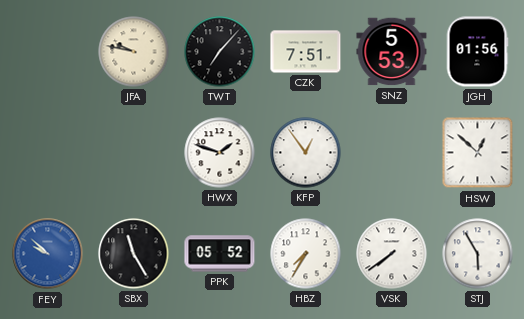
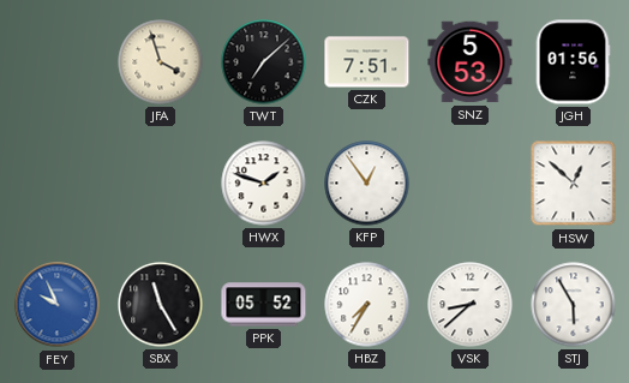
JFA: 9:47 -> 3:57
TWT: 7:07 -> 7:08
FEY: 9:52 -> 9:56
VSK: 7:39 -> 8:38
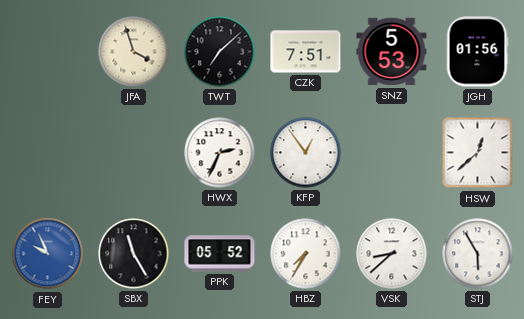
HWX: 1:48 -> 2:34
HSW: 12:52 -> 12:38
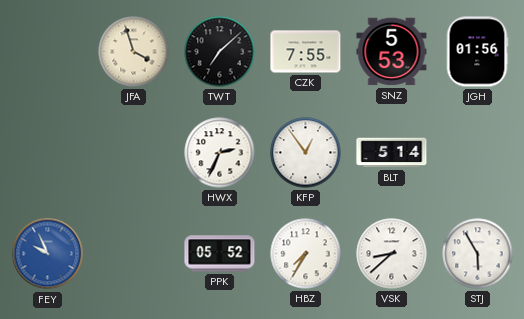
CZK: 7:51 -> 7:55
BLT: none -> 5:14
HSW: 12:38 -> none
SBX: 11:25 -> none
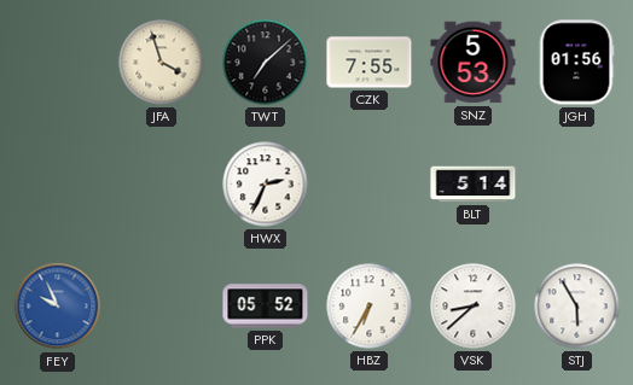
KFP: 12:54 -> none
HBZ: 7:35 -> 6:35
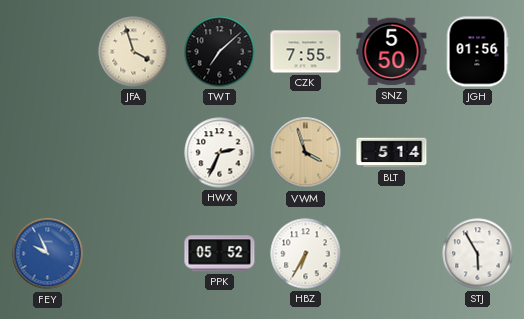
SNZ: 5:53 -> 5:50
VWM: none -> 3:57
VSK: 8:38 -> none
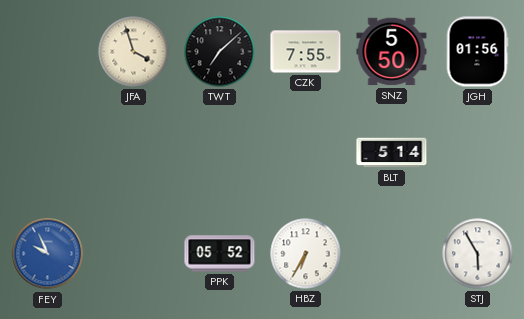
HWX: 2:34 -> none
VWM: 3:57 -> none
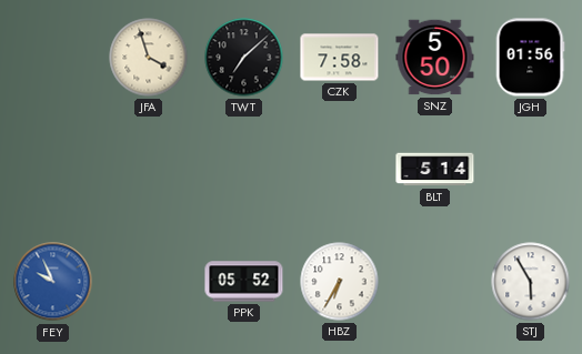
CZK: 7:55 -> 7:58
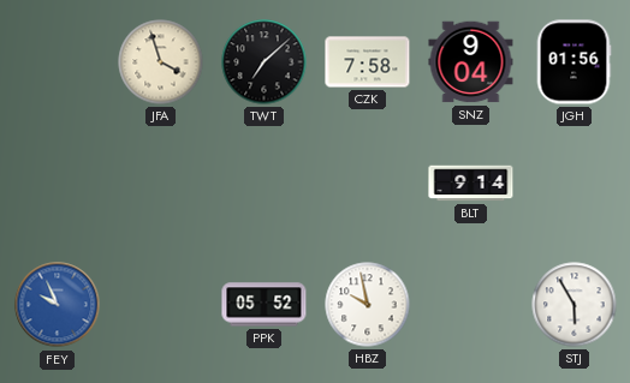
SNZ: 5:50 -> 9:04
BLT: 5:14 -> 9:14
HBZ: 6:35 -> 9:58
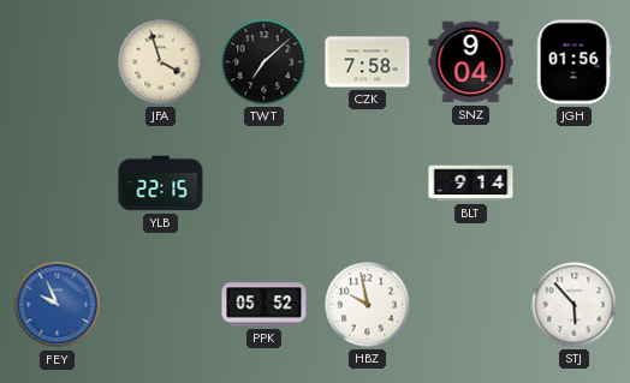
YLB: none -> 22:15
STJ: 5:55 -> 5:53
